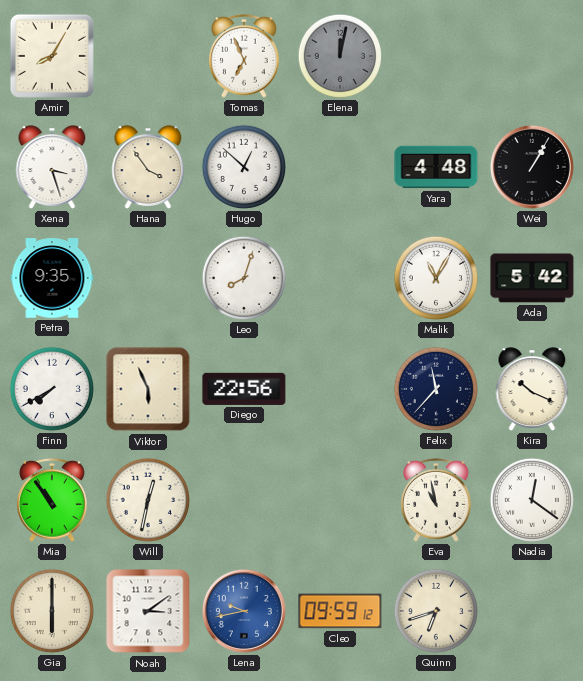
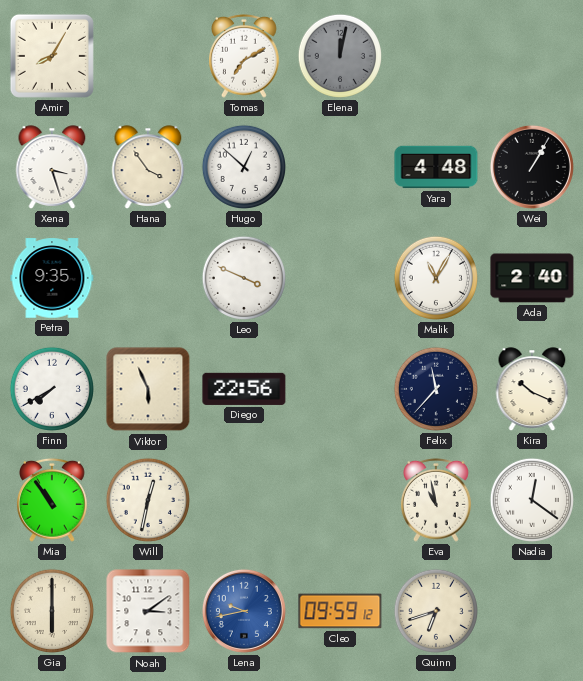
Tomas: 6:56 -> 7:10
Leo: 8:03 -> 3:49
Ada: 5:42 -> 2:40
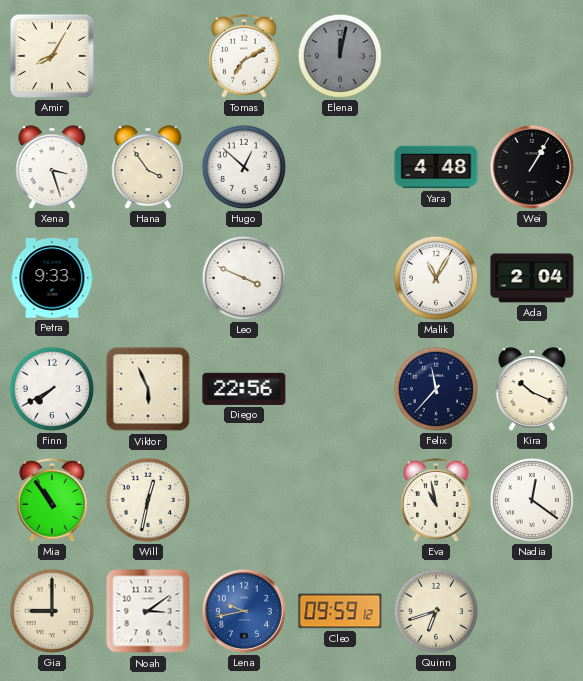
Petra: 9:35 -> 9:33
Ada: 2:40 -> 2:04
Gia: 6:00 -> 9:00
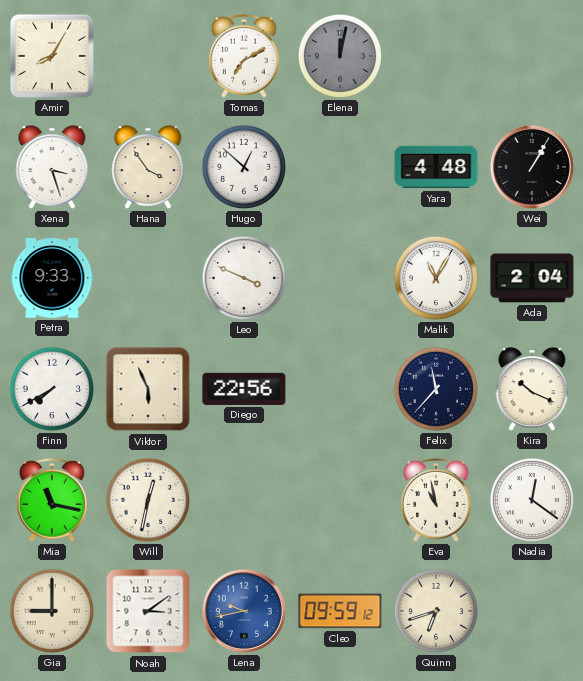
Mia: 10:54 -> 11:17
